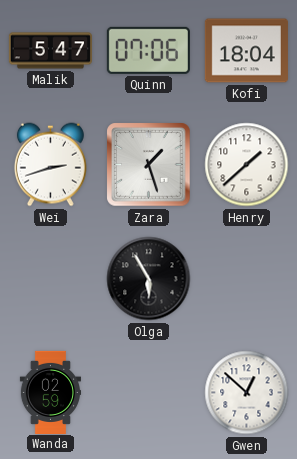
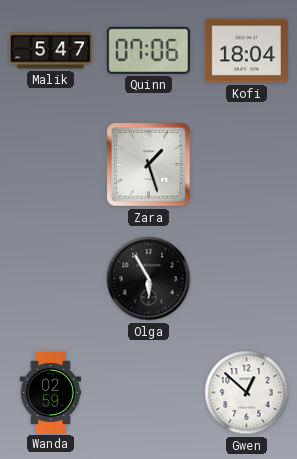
Wei: 2:42 -> none
Henry: 1:38 -> none
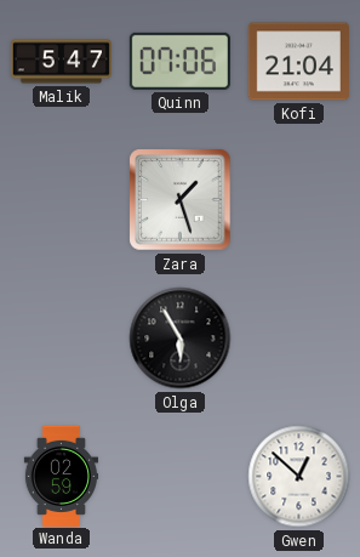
Kofi: 18:04 -> 21:04
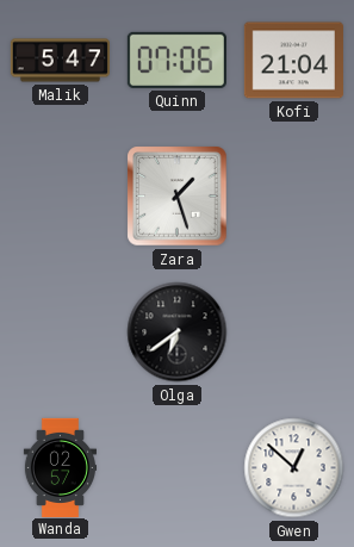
Olga: 5:55 -> 6:39
Wanda: 02:59 -> 02:57
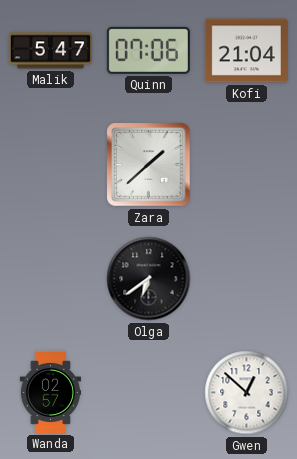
Zara: 1:27 -> 1:38
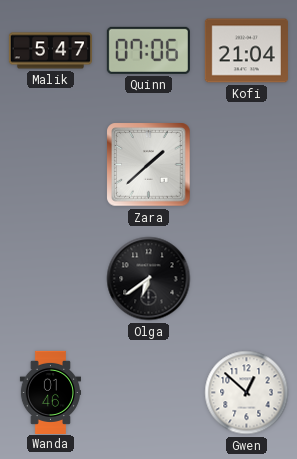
Wanda: 02:57 -> 01:46
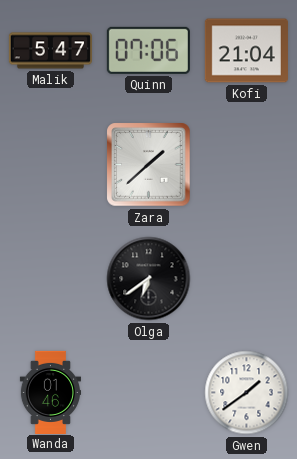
Gwen: 12:52 -> 1:39
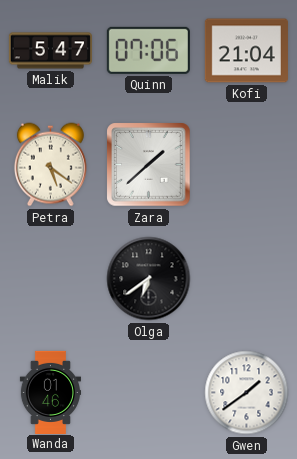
Petra: none -> 5:21
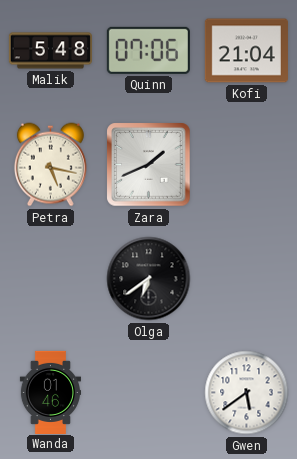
Malik: 5:47 -> 5:48
Petra: 5:21 -> 5:17
Zara: 1:38 -> 1:41
Gwen: 1:39 -> 5:39
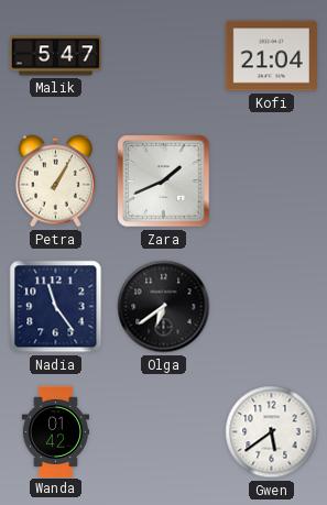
Malik: 5:48 -> 5:47
Quinn: 07:06 -> none
Petra: 5:17 -> 1:05
Nadia: none -> 11:24
Wanda: 01:46 -> 01:42
